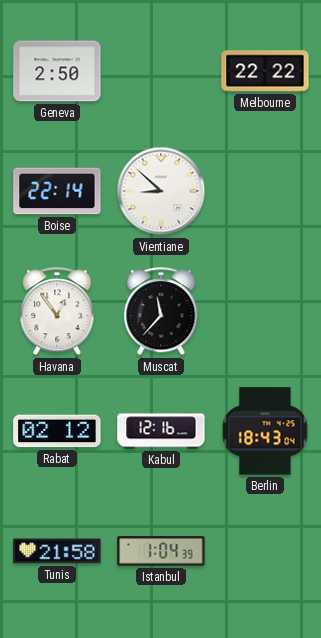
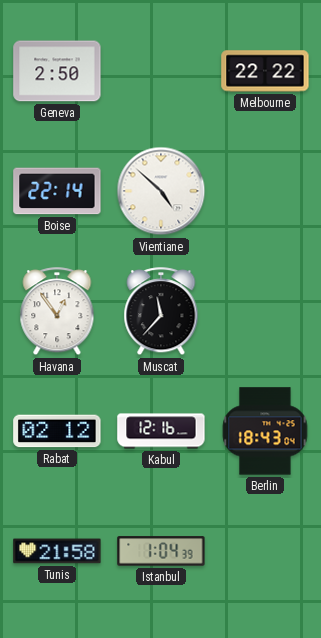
Vientiane: 8:52 -> 4:52
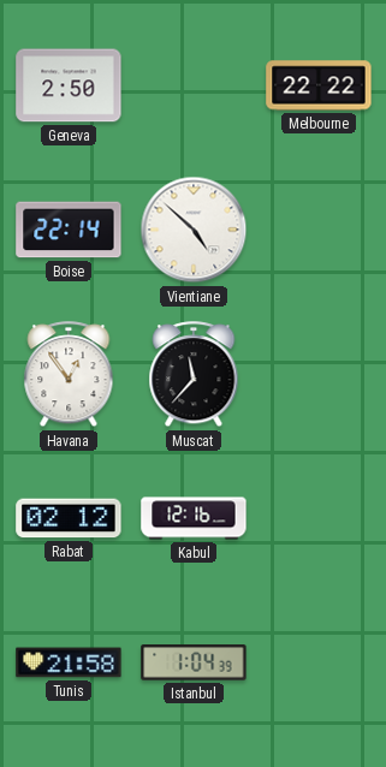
Berlin: 18:43 -> none
